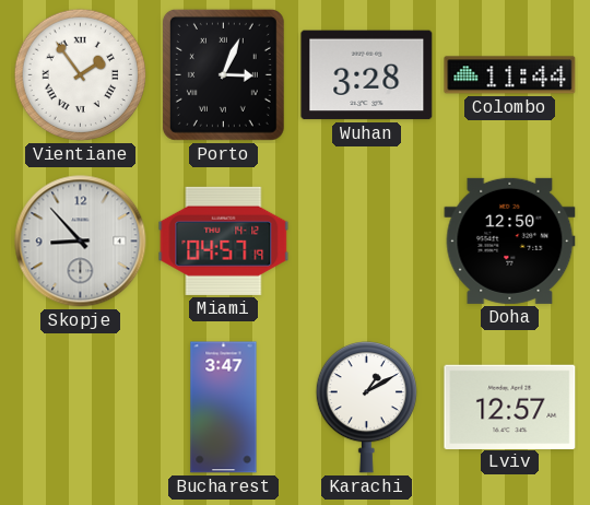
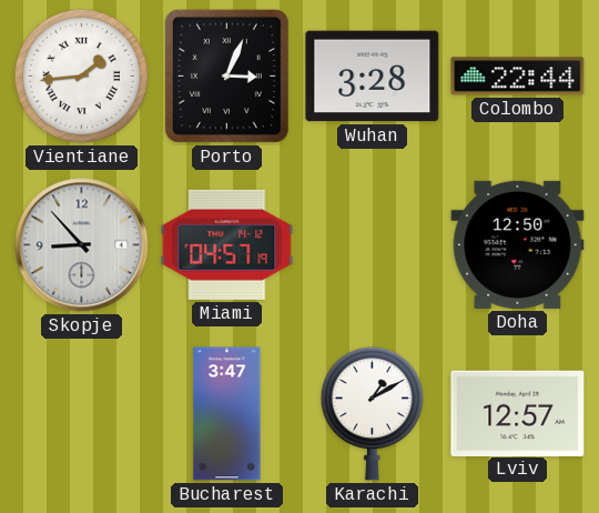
Vientiane: 1:54 -> 1:44
Colombo: 11:44 -> 22:44
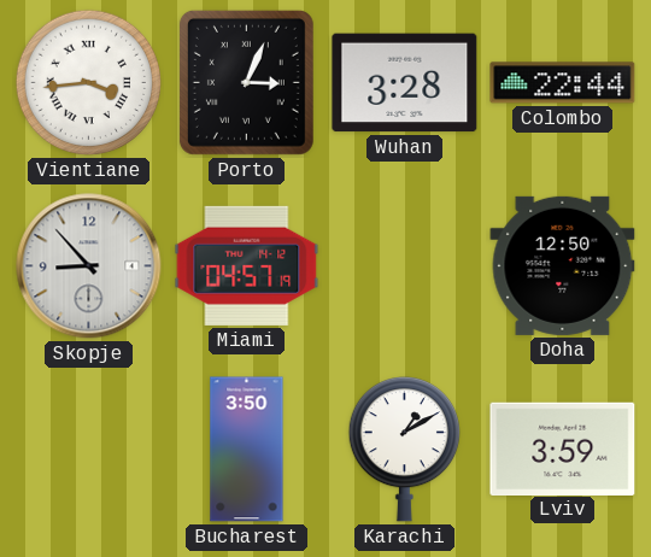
Vientiane: 1:44 -> 3:44
Bucharest: 3:47 -> 3:50
Lviv: 12:57 -> 3:59
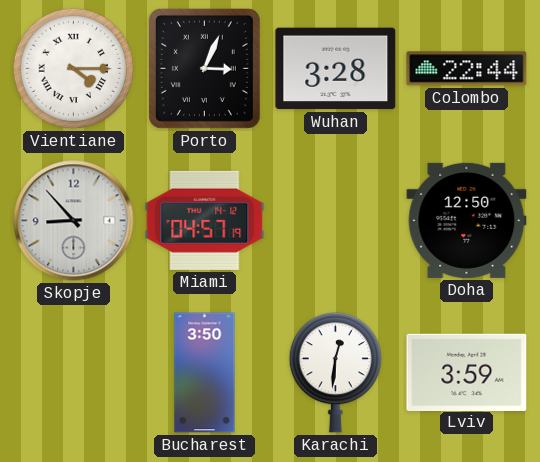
Vientiane: 3:44 -> 4:15
Karachi: 1:10 -> 12:31
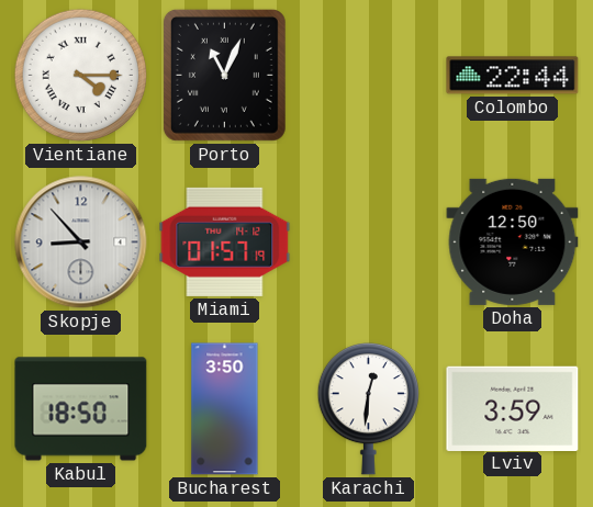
Porto: 3:04 -> 11:04
Wuhan: 3:28 -> none
Miami: 04:57 -> 01:57
Kabul: none -> 18:50
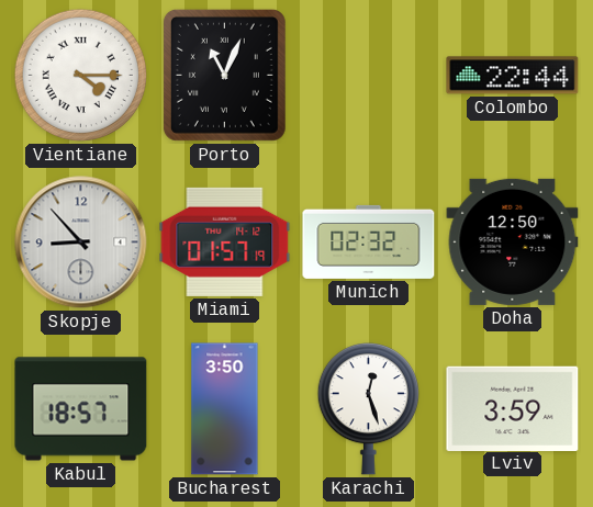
Munich: none -> 02:32
Kabul: 18:50 -> 18:57
Karachi: 12:31 -> 12:27
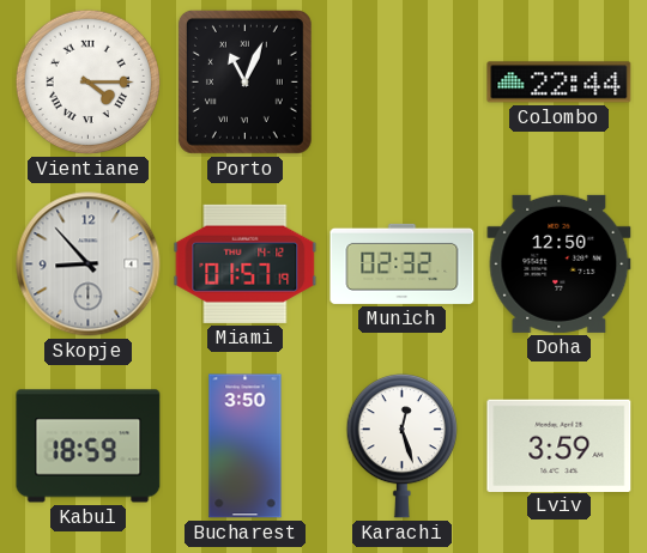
Kabul: 18:57 -> 18:59
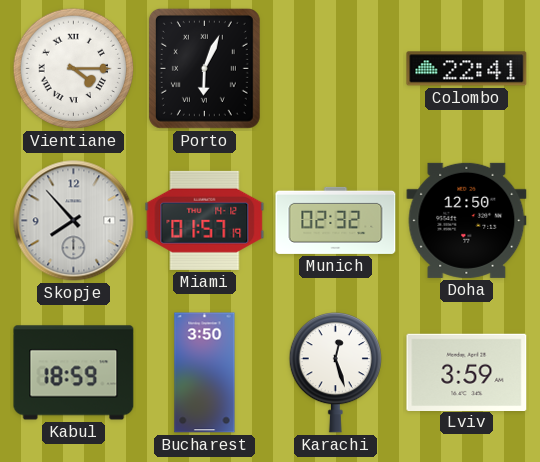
Porto: 11:04 -> 6:04
Colombo: 22:44 -> 22:41
Skopje: 8:53 -> 7:53
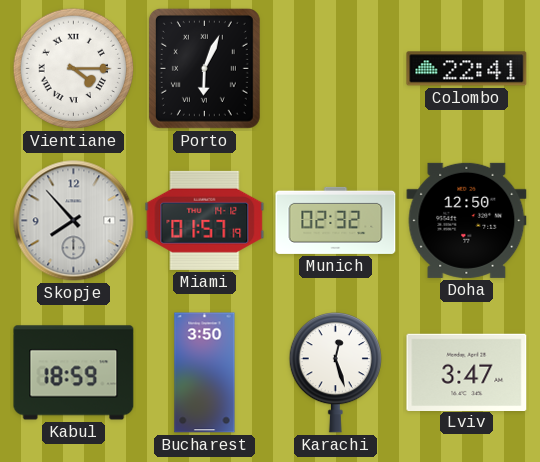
Lviv: 3:59 -> 3:47
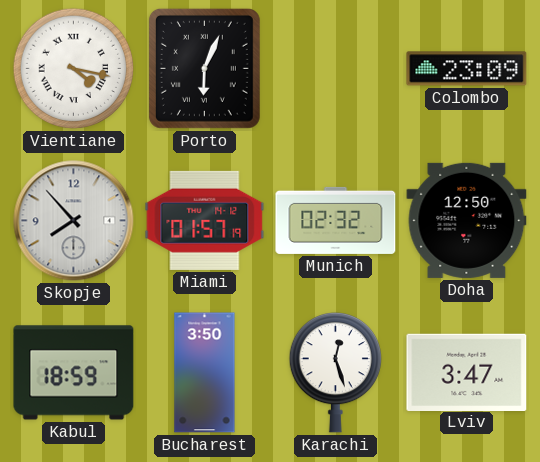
Vientiane: 4:15 -> 4:17
Colombo: 22:41 -> 23:09
